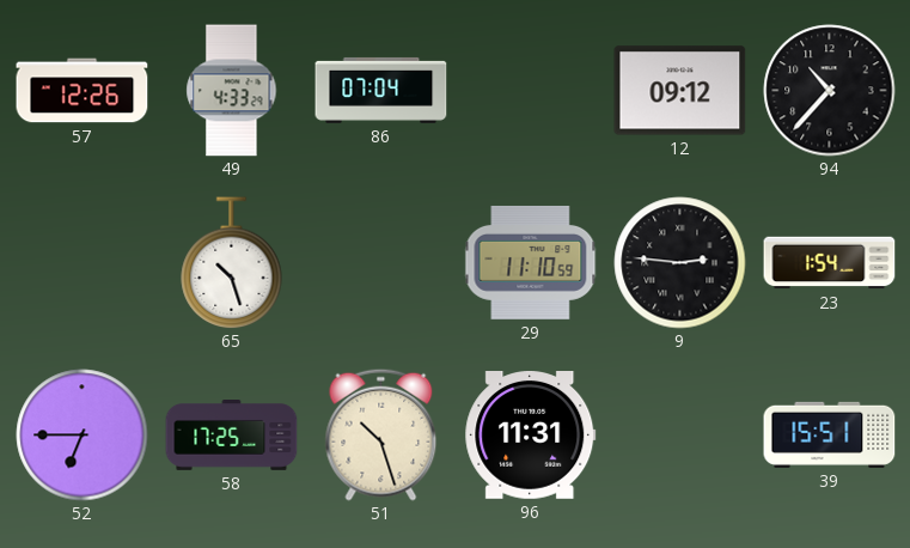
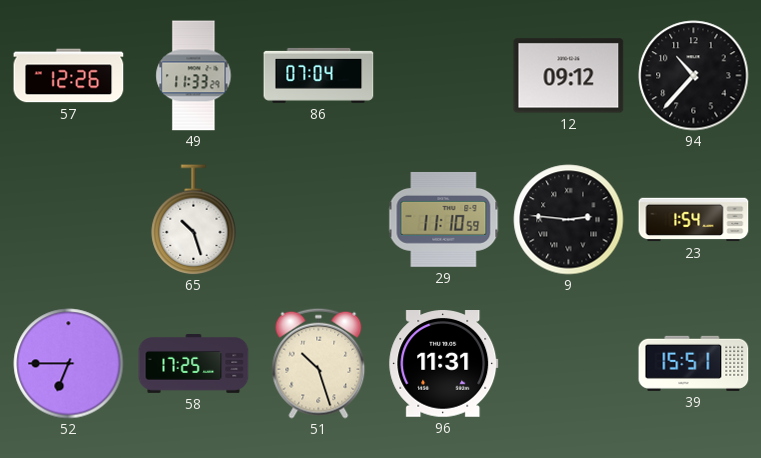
49: 4:33 -> 11:33
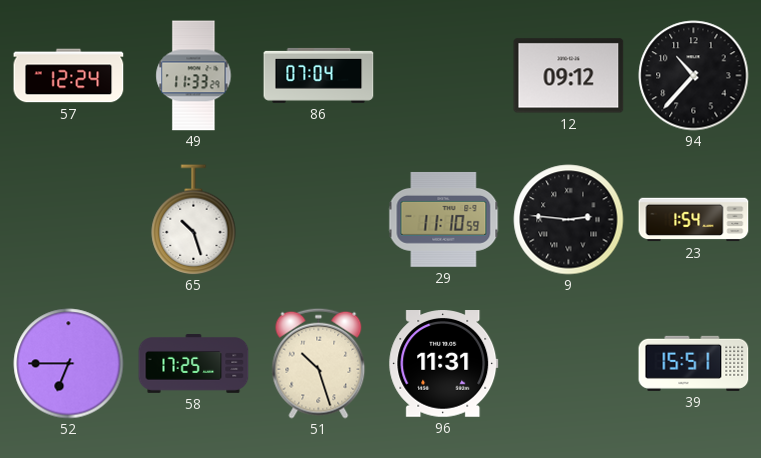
57: 12:26 -> 12:24
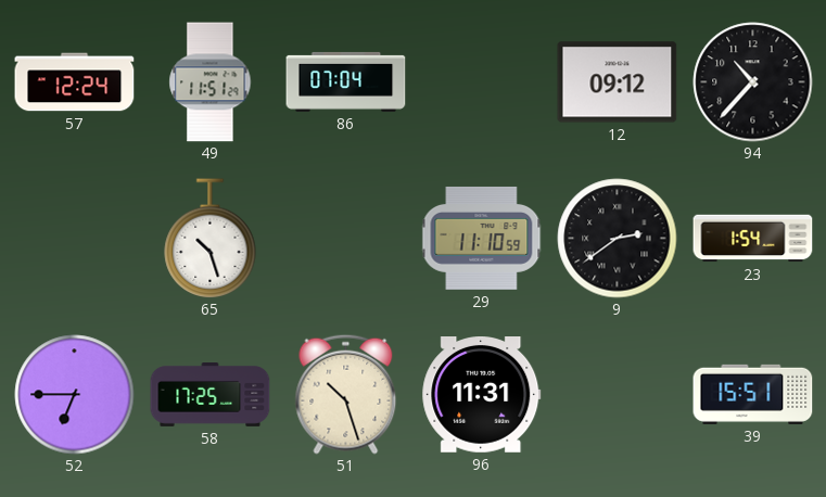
49: 11:33 -> 11:51
9: 2:46 -> 2:39
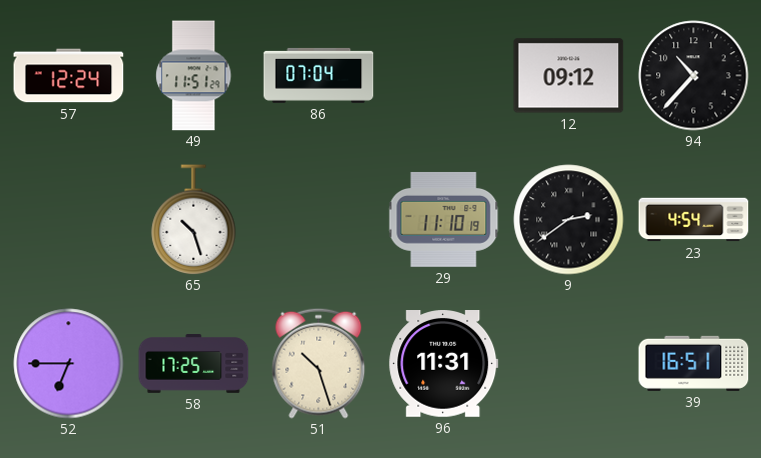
29: 11:10:59 -> 11:10:19
23: 1:54 -> 4:54
39: 15:51 -> 16:51
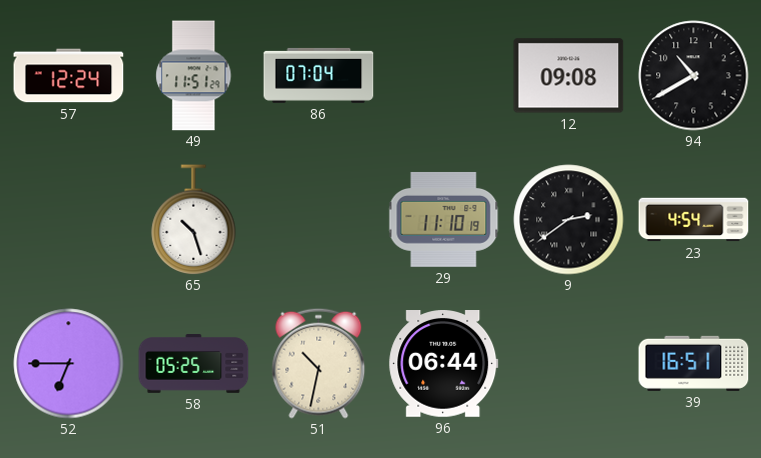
12: 09:12 -> 09:08
94: 10:37 -> 10:40
58: 17:25 -> 05:25
51: 10:27 -> 10:32
96: 11:31 -> 06:44
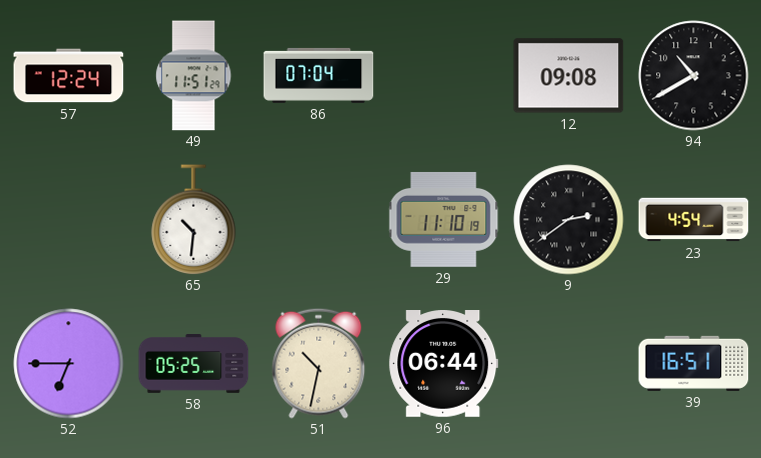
65: 10:27 -> 10:31
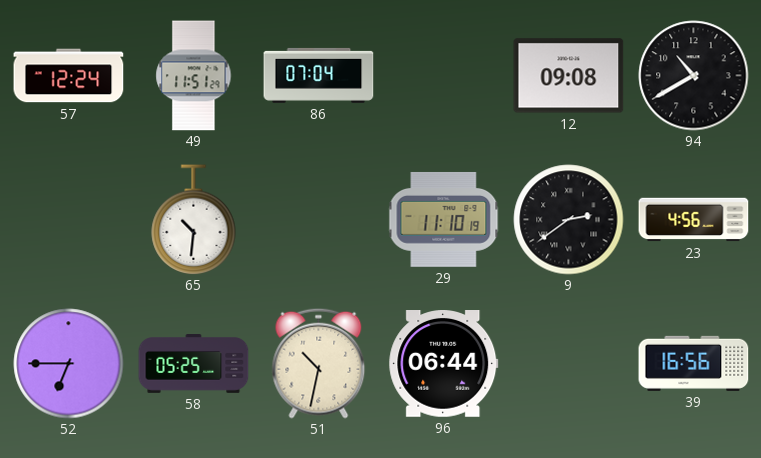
23: 4:54 -> 4:56
39: 16:51 -> 16:56
